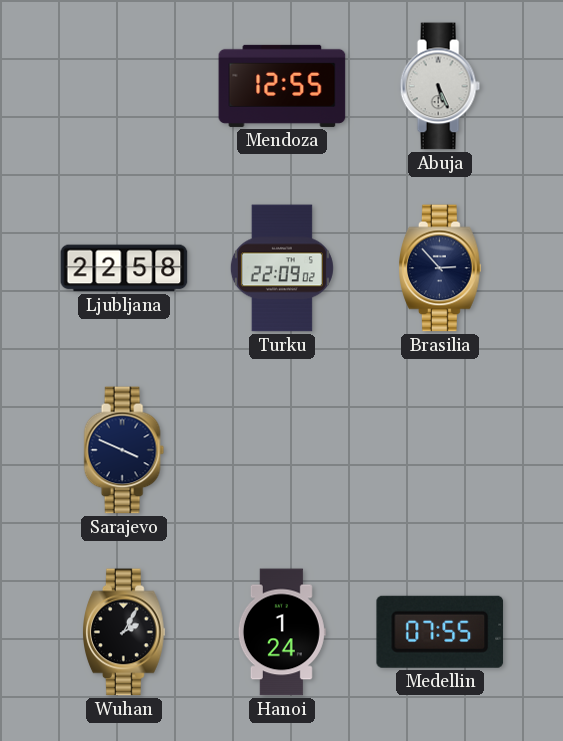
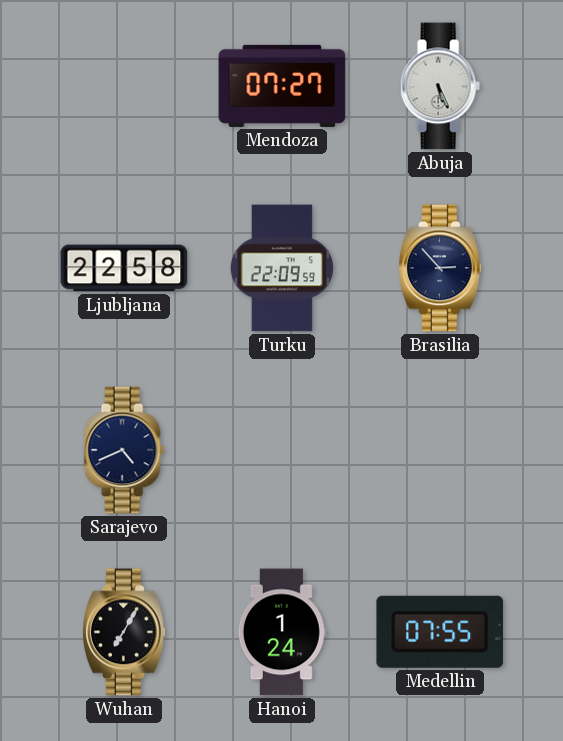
Mendoza: 12:55 -> 07:27
Turku: 22:09:02 -> 22:09:59
Sarajevo: 3:49 -> 4:41
Wuhan: 2:05 -> 7:05
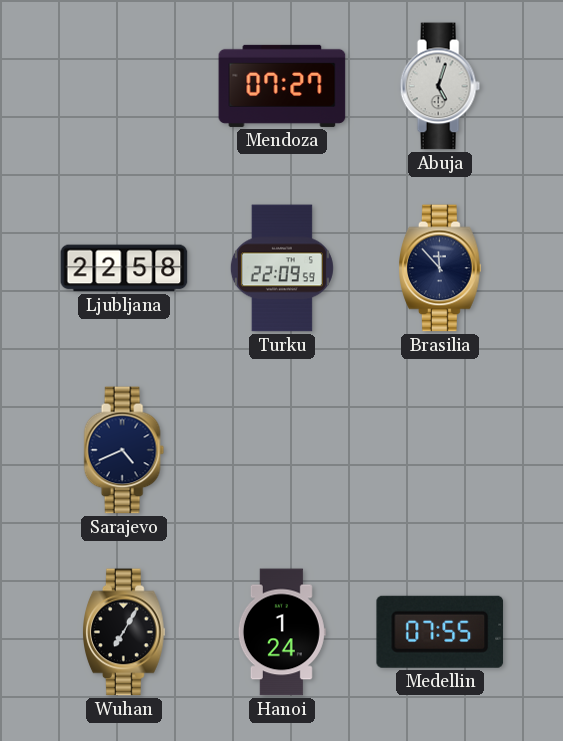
Abuja: 5:26 -> 5:03
Brasilia: 2:53 -> 11:53
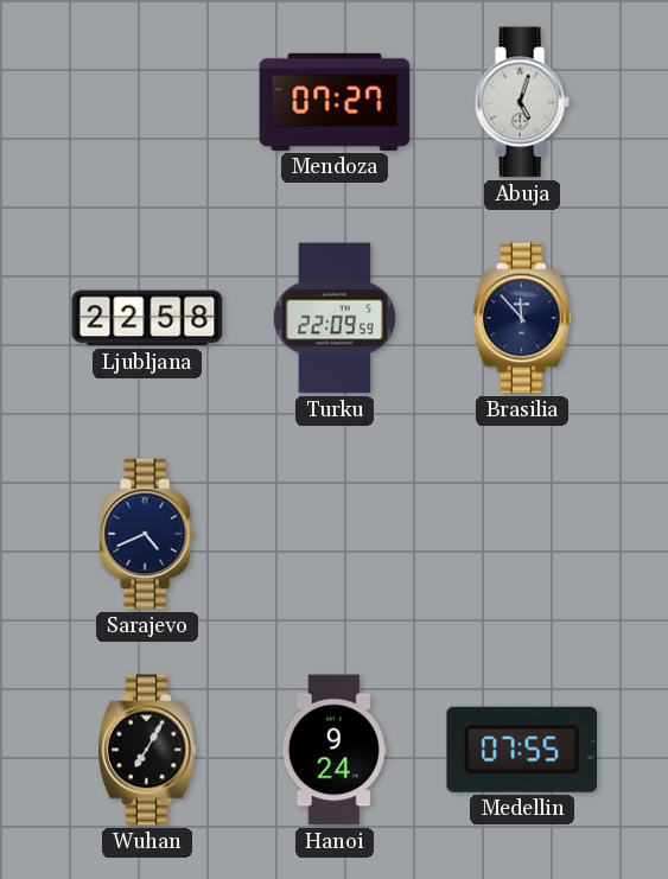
Hanoi: 1:24 -> 9:24
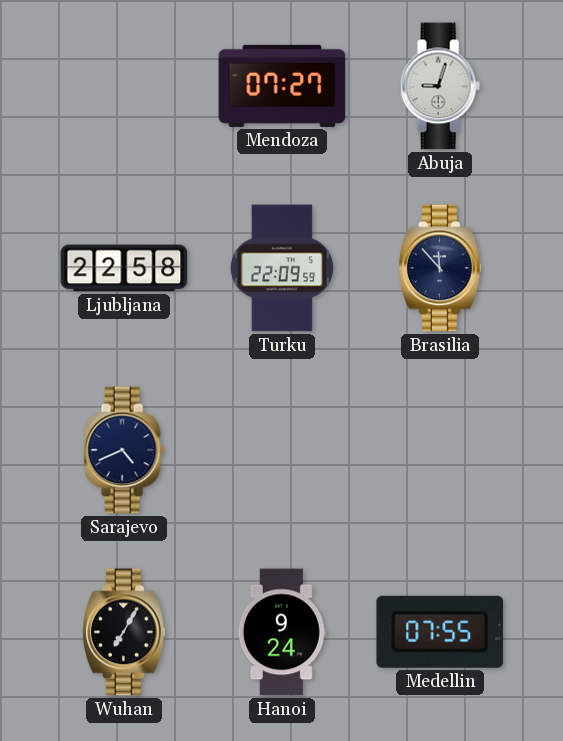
Abuja: 5:03 -> 9:03
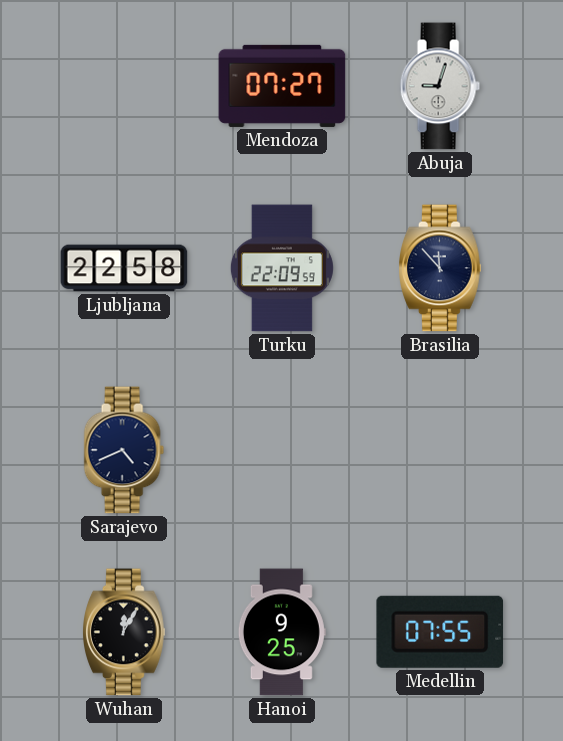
Wuhan: 7:05 -> 12:05
Hanoi: 9:24 -> 9:25
